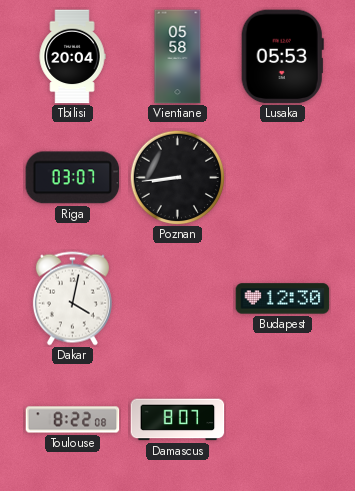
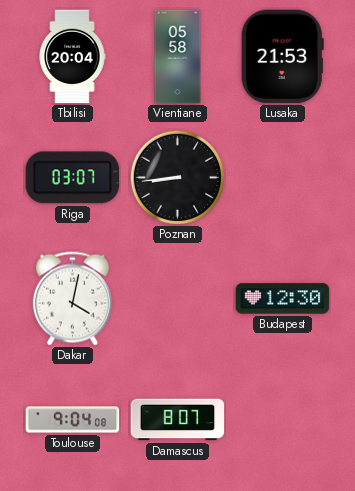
Lusaka: 05:53 -> 21:53
Toulouse: 8:22 -> 9:04
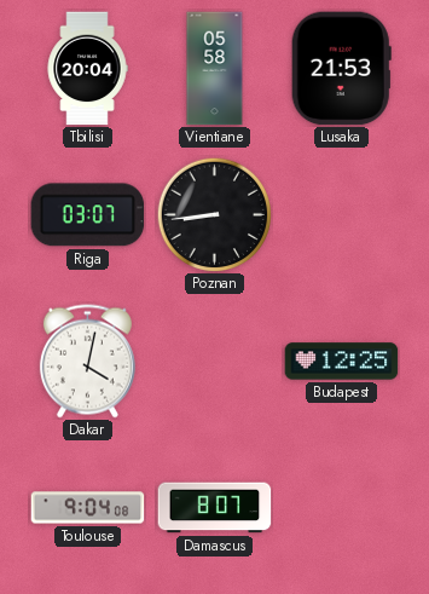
Budapest: 12:30 -> 12:25
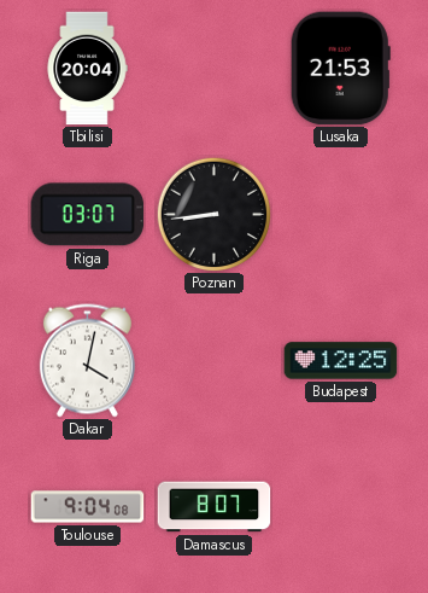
Vientiane: 05:58 -> none
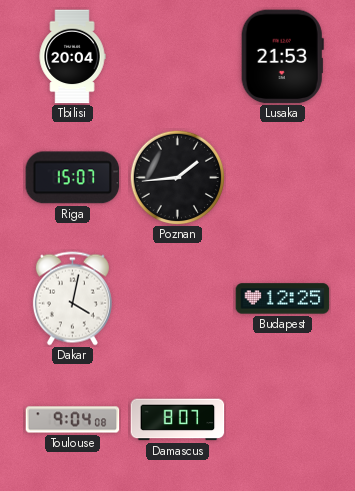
Riga: 03:07 -> 15:07
Poznan: 8:44 -> 1:44
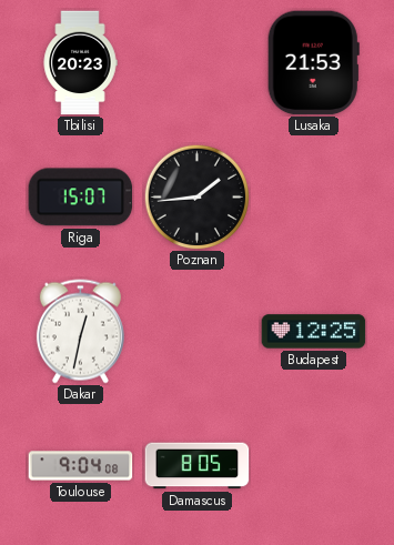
Tbilisi: 20:04 -> 20:23
Dakar: 4:02 -> 12:32
Damascus: 8:07 -> 8:05
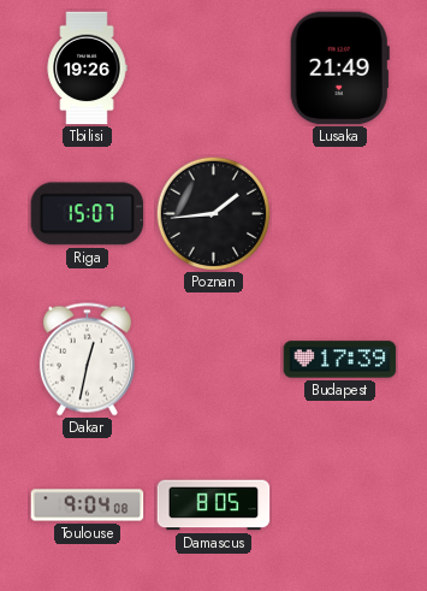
Tbilisi: 20:23 -> 19:26
Lusaka: 21:53 -> 21:49
Budapest: 12:25 -> 17:39
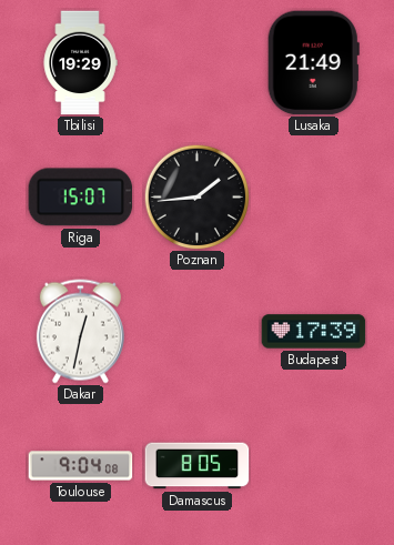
Tbilisi: 19:26 -> 19:29
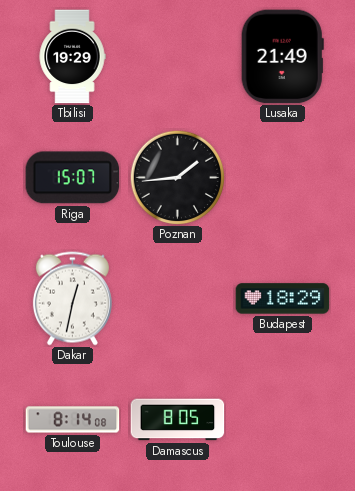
Budapest: 17:39 -> 18:29
Toulouse: 9:04 -> 8:14
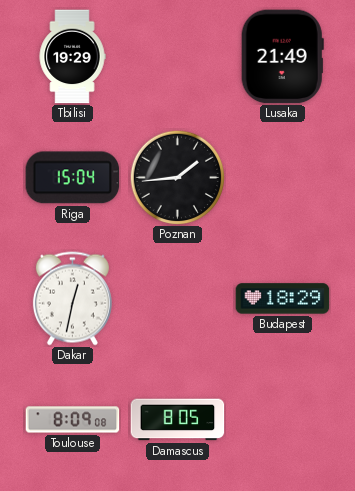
Riga: 15:07 -> 15:04
Toulouse: 8:14 -> 8:09
